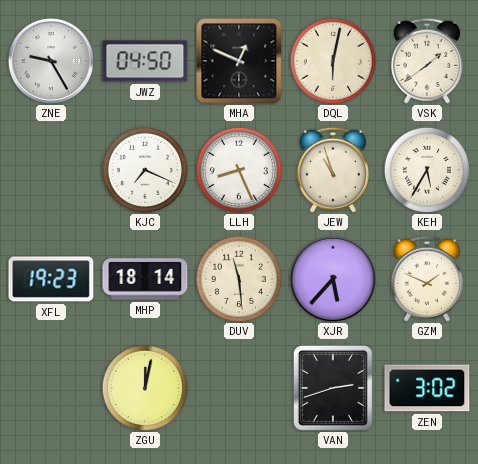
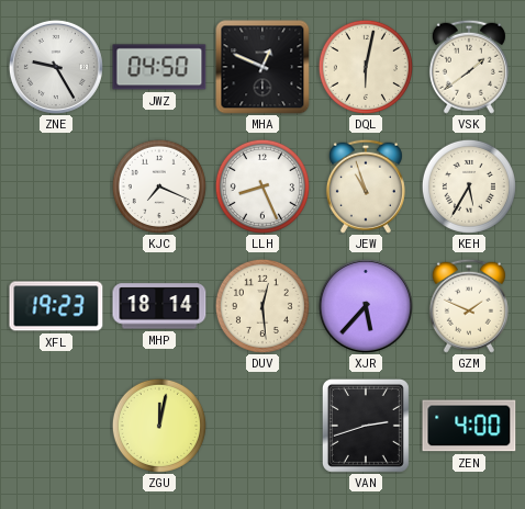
DUV: 11:29 -> 12:29
ZEN: 3:02 -> 4:00
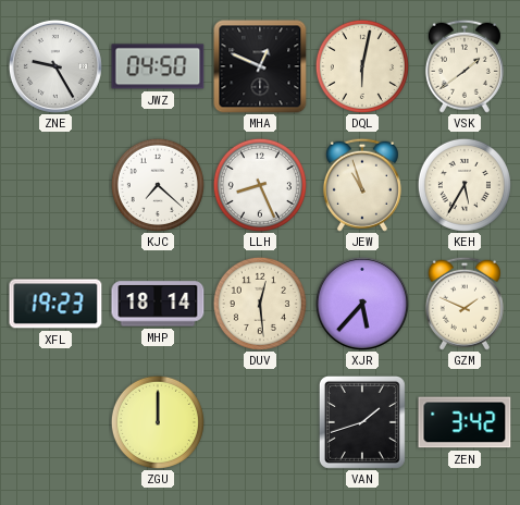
KJC: 7:19 -> 7:22
ZGU: 12:02 -> 12:00
VAN: 2:42 -> 1:42
ZEN: 4:00 -> 3:42
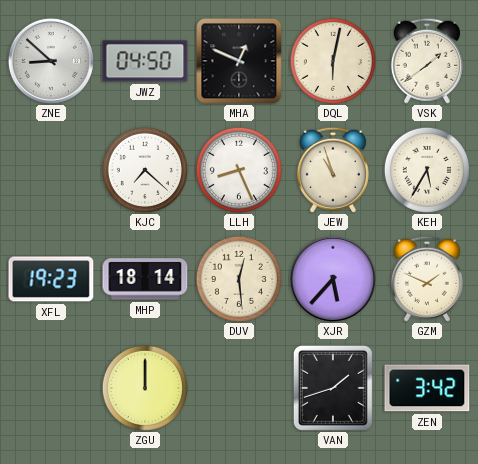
ZNE: 9:25 -> 8:52
